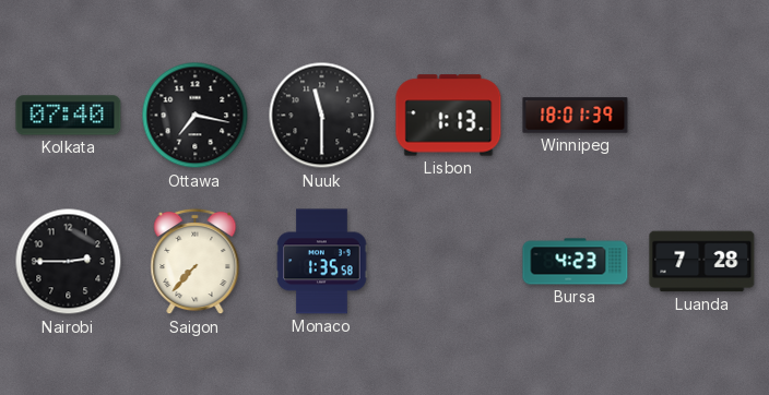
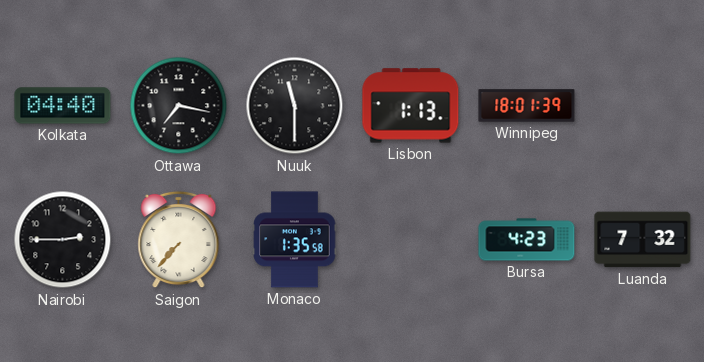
Kolkata: 07:40 -> 04:40
Luanda: 7:28 -> 7:32
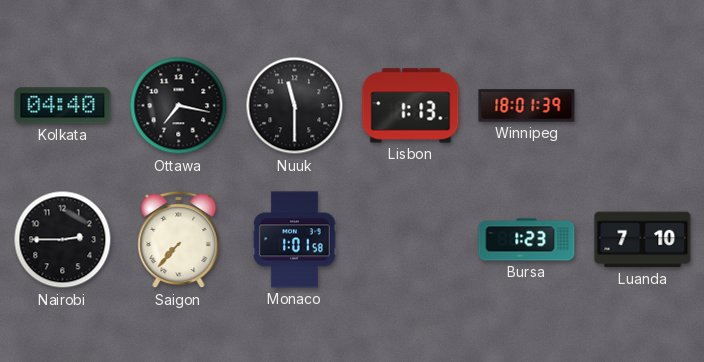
Monaco: 1:35 -> 1:01
Bursa: 4:23 -> 1:23
Luanda: 7:32 -> 7:10
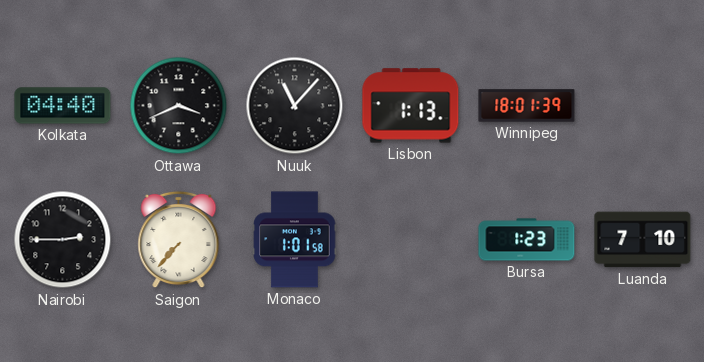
Ottawa: 7:17 -> 3:41
Nuuk: 11:30 -> 11:07
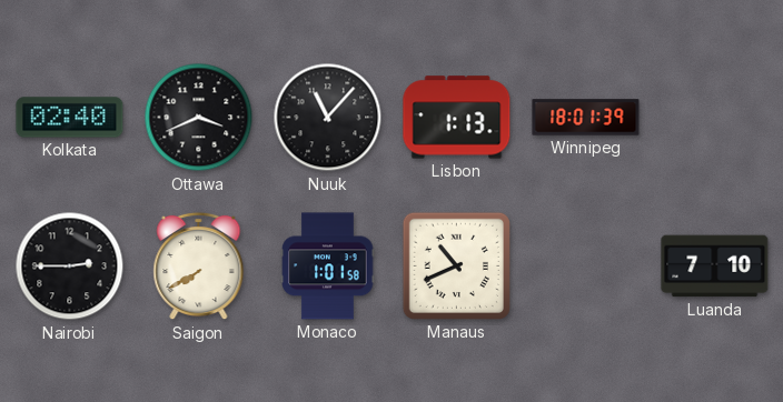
Kolkata: 04:40 -> 02:40
Saigon: 7:37 -> 7:40
Manaus: none -> 10:41
Bursa: 1:23 -> none
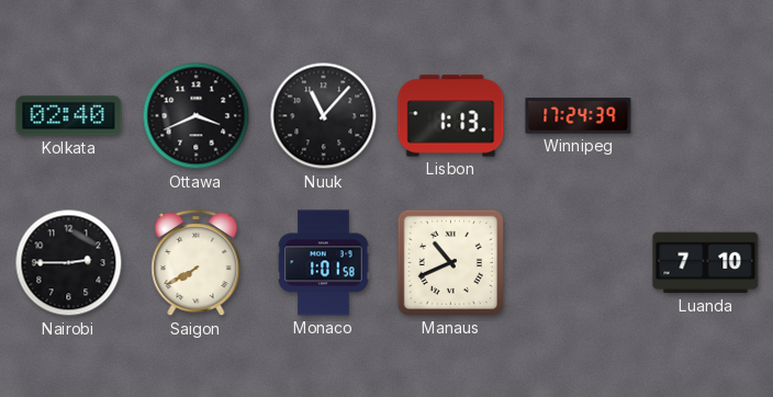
Winnipeg: 18:01 -> 17:24
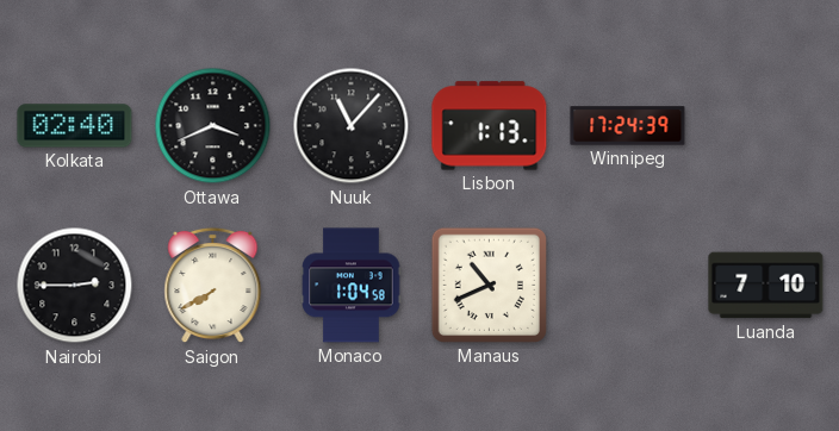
Monaco: 1:01 -> 1:04
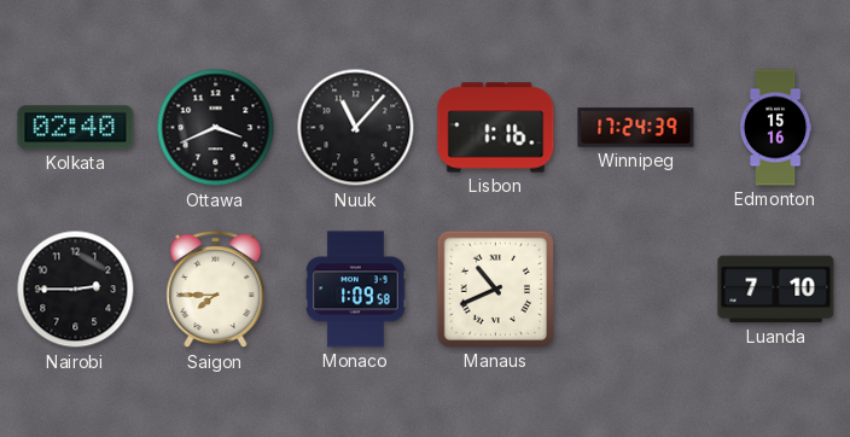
Lisbon: 1:13 -> 1:16
Edmonton: none -> 15:16
Saigon: 7:40 -> 7:45
Monaco: 1:04 -> 1:09
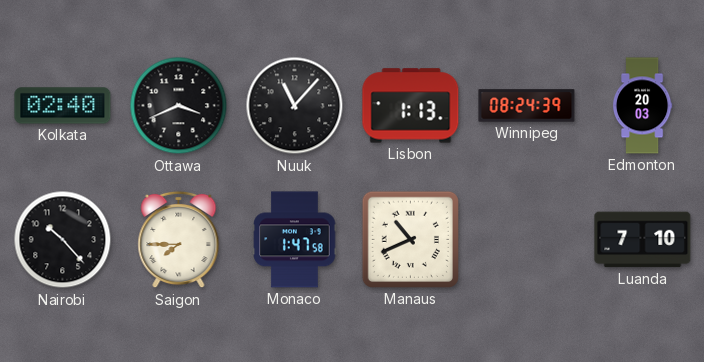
Lisbon: 1:16 -> 1:13
Winnipeg: 17:24 -> 08:24
Edmonton: 15:16 -> 20:03
Nairobi: 2:45 -> 10:23
Monaco: 1:09 -> 1:47
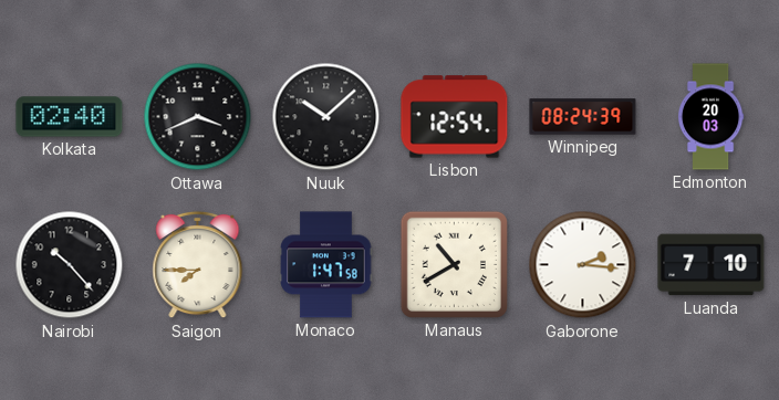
Nuuk: 11:07 -> 10:08
Lisbon: 1:13 -> 12:54
Manaus: 10:41 -> 10:40
Gaborone: none -> 2:16
